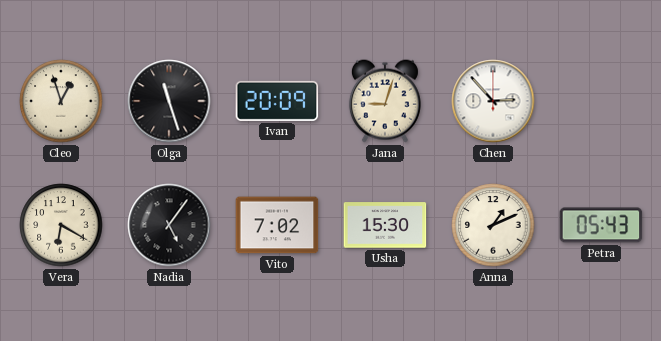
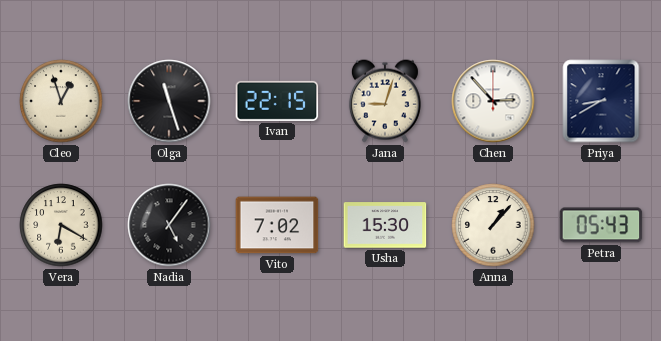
Ivan: 20:09 -> 22:15
Priya: none -> 8:40
Anna: 1:11 -> 1:07
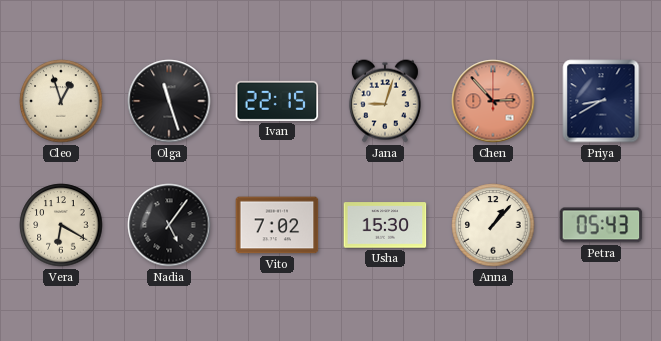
Chen dial: white -> salmon
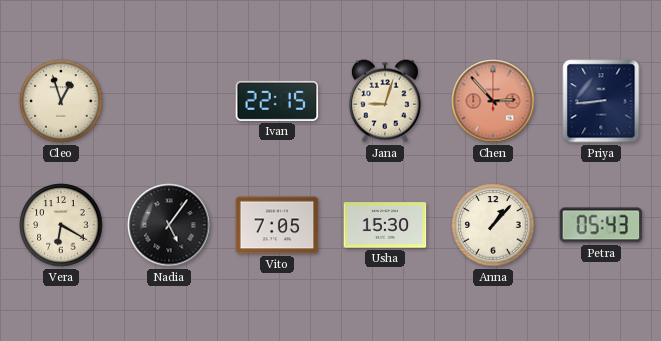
Olga: 11:27 -> none
Priya: 8:40 -> 8:44
Vito: 7:02 -> 7:05
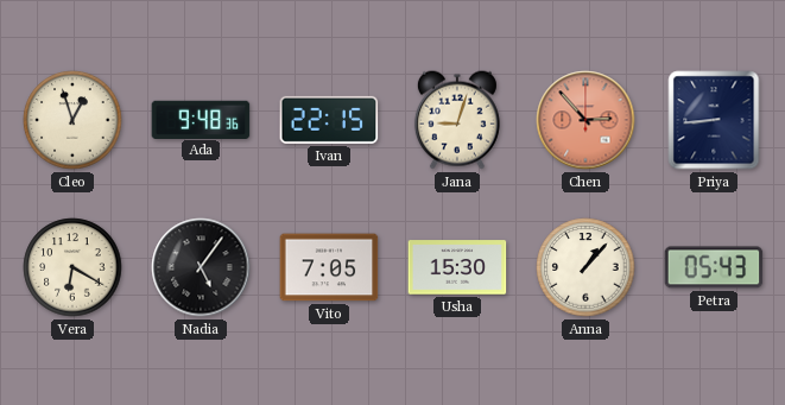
Ada: none -> 9:48
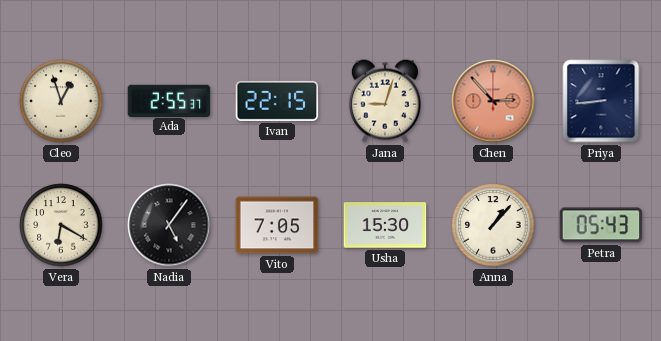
Ada: 9:48 -> 2:55
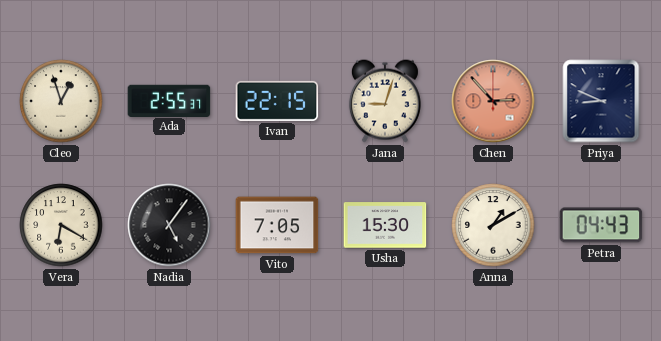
Priya: 8:44 -> 8:49
Anna: 1:07 -> 1:10
Petra: 05:43 -> 04:43
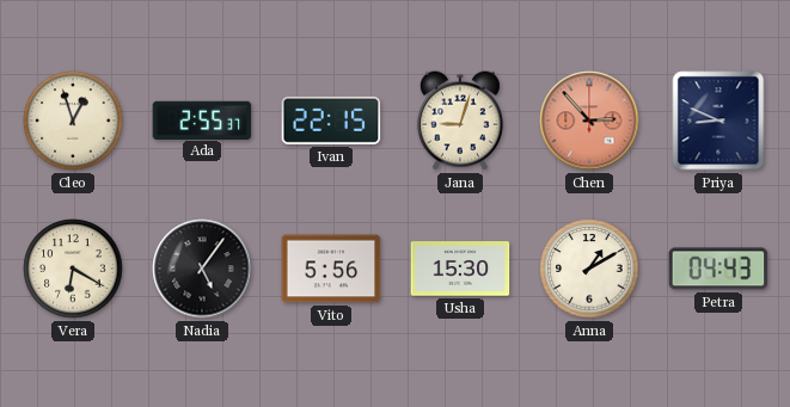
Vito: 7:05 -> 5:56
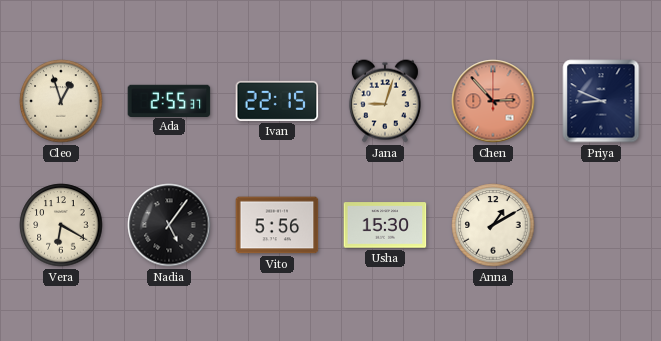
Petra: 04:43 -> none
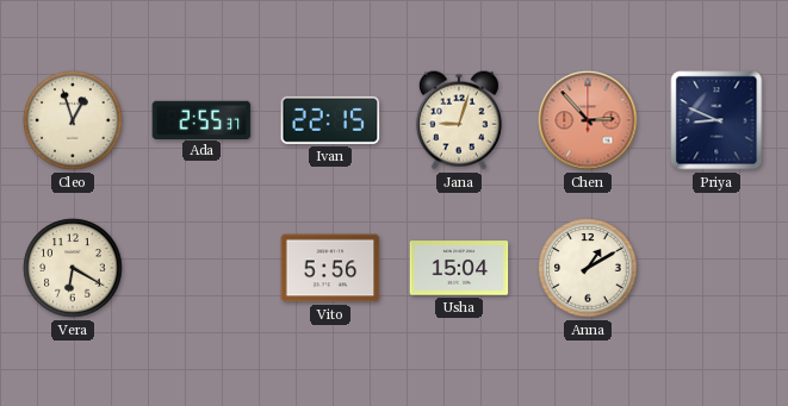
Nadia: 5:06 -> none
Usha: 15:30 -> 15:04
